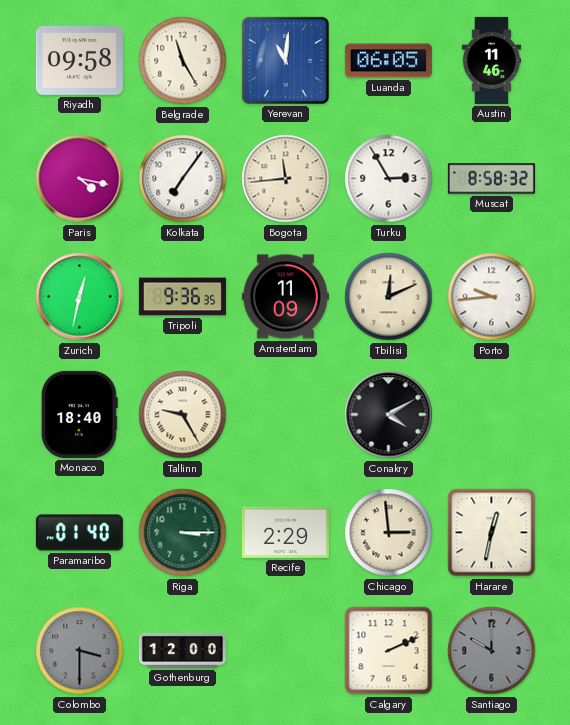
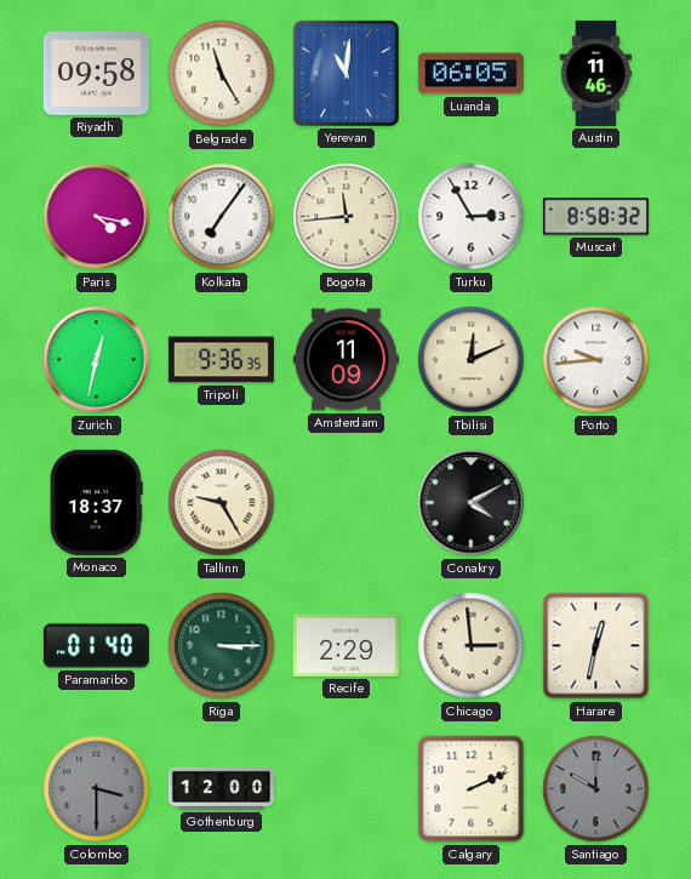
Monaco: 18:40 -> 18:37
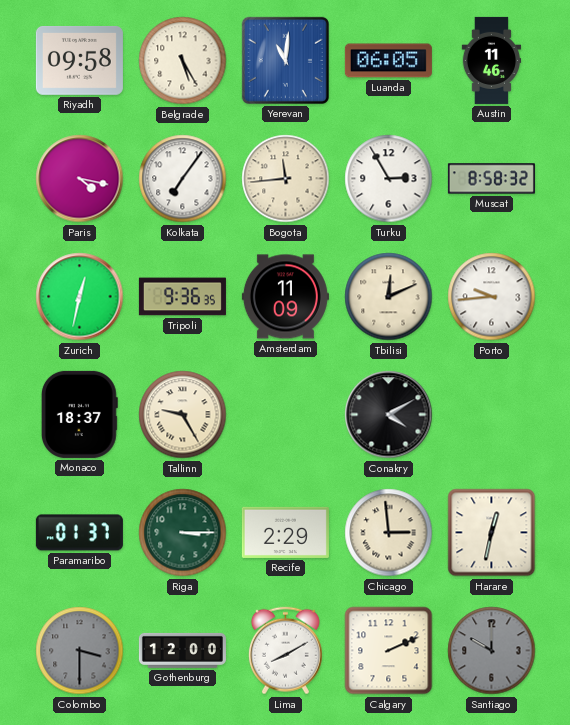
Belgrade: 11:25 -> 5:25
Paramaribo: 01:40 -> 01:37
Lima: none -> 8:10
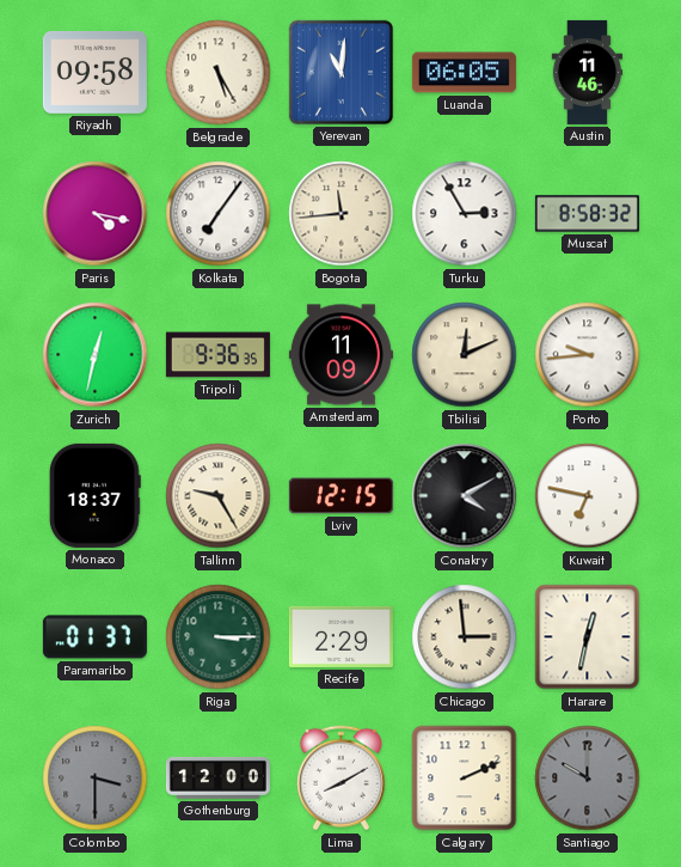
Lviv: none -> 12:15
Kuwait: none -> 6:47
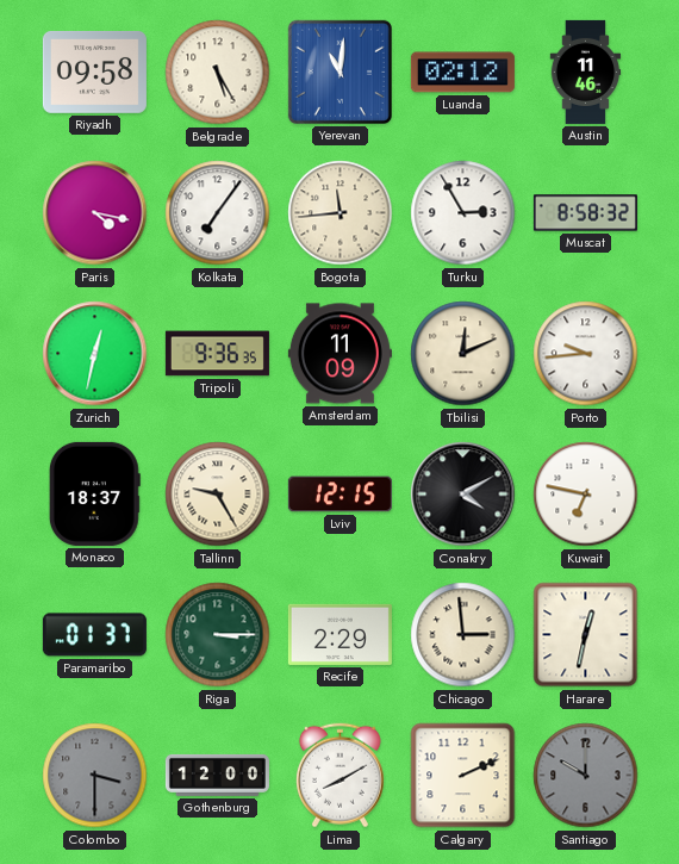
Luanda: 06:05 -> 02:12
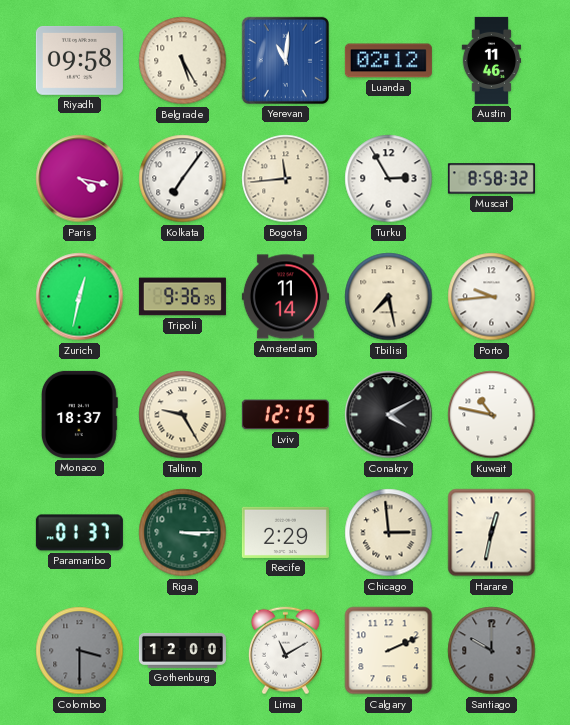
Amsterdam: 11:09 -> 11:14
Tbilisi: 12:11 -> 7:28
Kuwait: 6:47 -> 10:47
Lima: 8:10 -> 11:10
